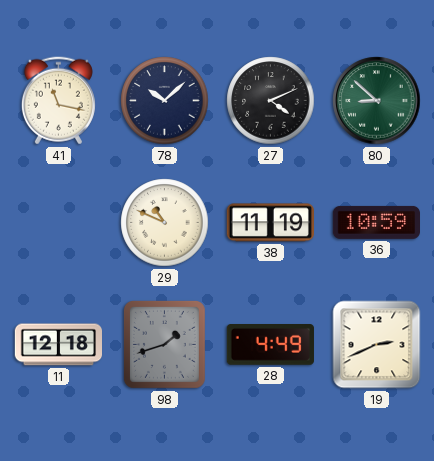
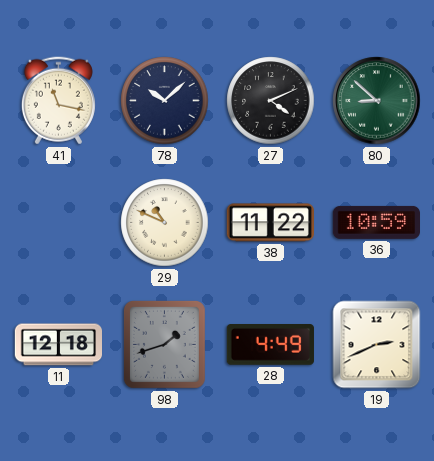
38: 11:19 -> 11:22
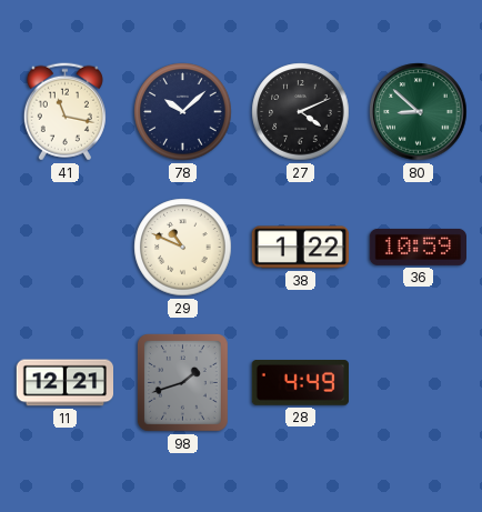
38: 11:22 -> 1:22
11: 12:18 -> 12:21
19: 2:41 -> none
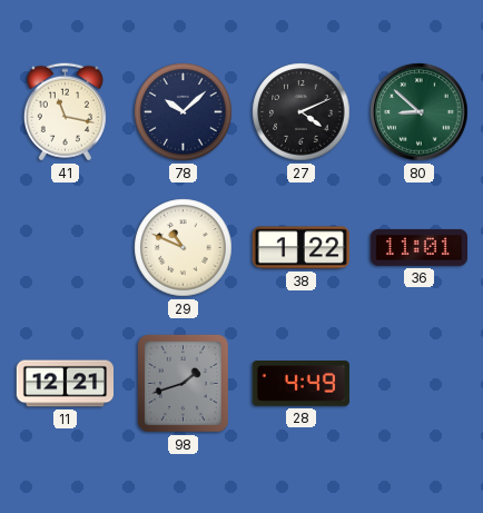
36: 10:59 -> 11:01
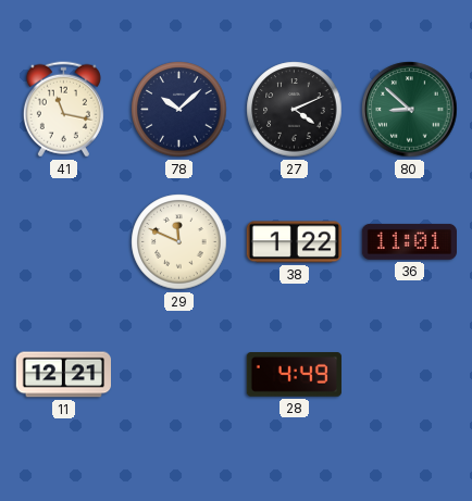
29: 10:49 -> 11:49
98: 1:42 -> none
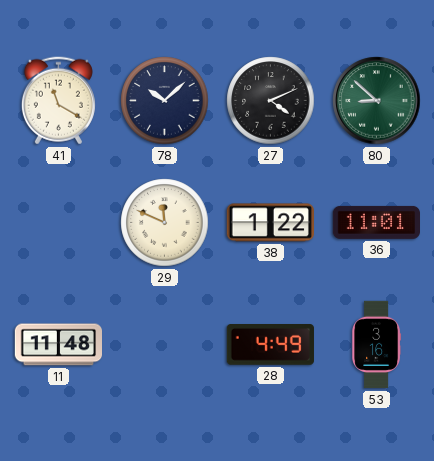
41: 11:17 -> 11:20
11: 12:21 -> 11:48
53: none -> 3:16
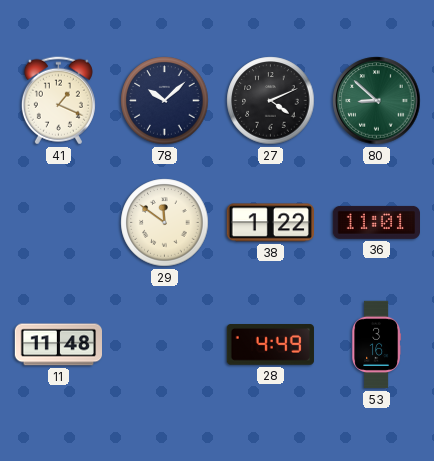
41: 11:20 -> 1:19
29: 11:49 -> 11:51
